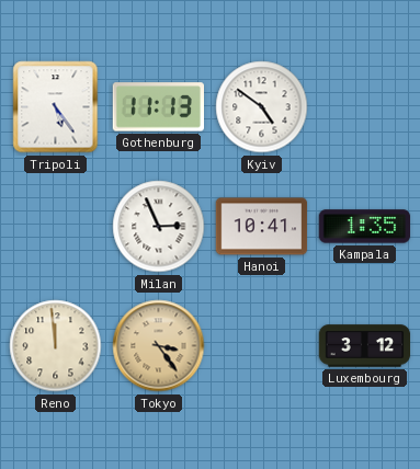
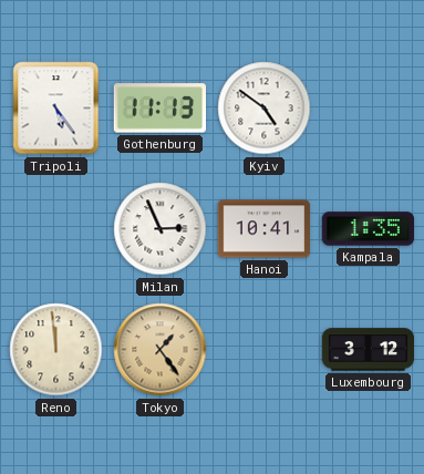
Tokyo: 3:24 -> 1:24
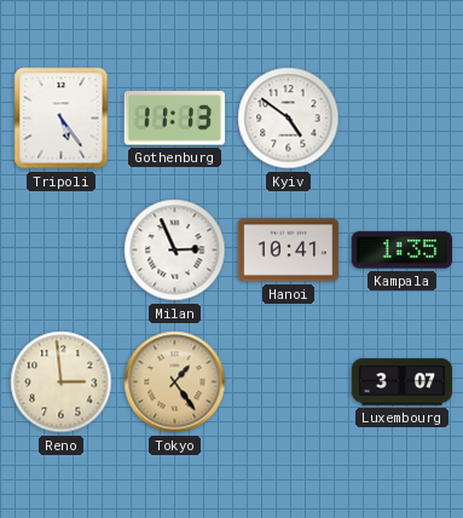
Reno: 11:59 -> 2:59
Luxembourg: 3:12 -> 3:07
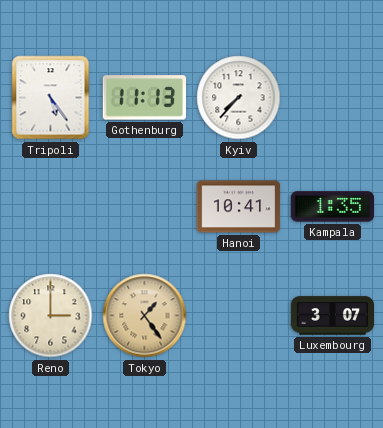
Kyiv: 4:51 -> 7:37
Milan: 2:56 -> none
Reno: 2:59 -> 3:00
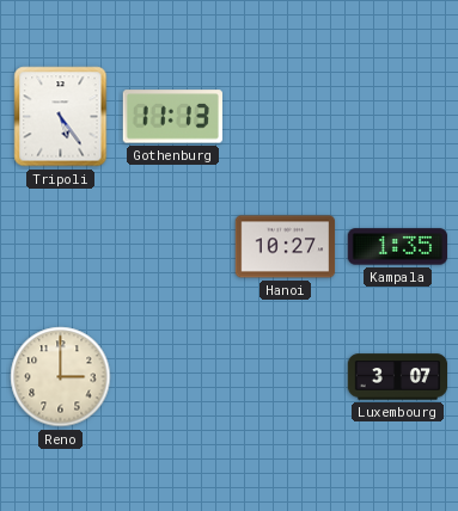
Kyiv: 7:37 -> none
Hanoi: 10:41 -> 10:27
Tokyo: 1:24 -> none
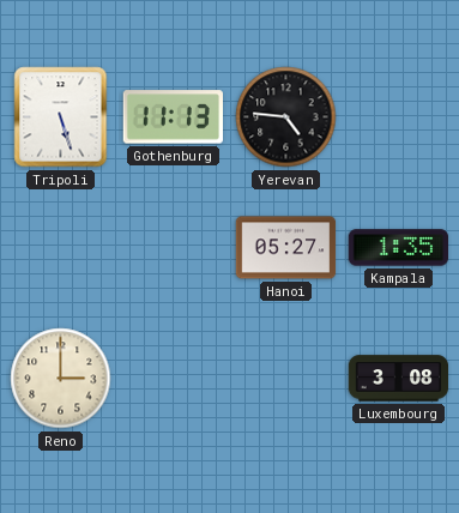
Tripoli: 5:24 -> 5:27
Yerevan: none -> 4:46
Hanoi: 10:27 -> 05:27
Luxembourg: 3:07 -> 3:08
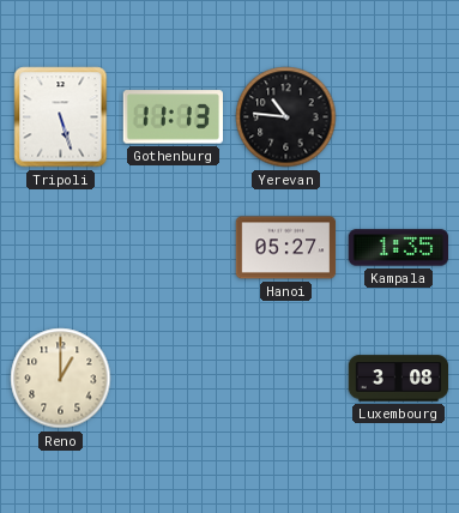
Yerevan: 4:46 -> 10:46
Reno: 3:00 -> 1:00
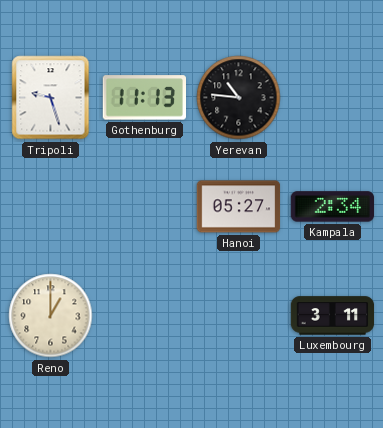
Tripoli: 5:27 -> 9:27
Kampala: 1:35 -> 2:34
Luxembourg: 3:08 -> 3:11
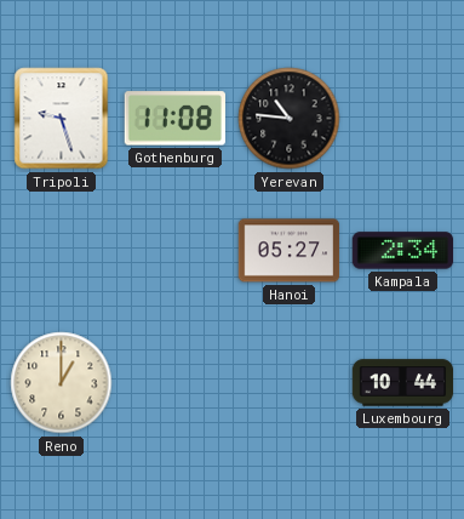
Gothenburg: 11:13 -> 11:08
Luxembourg: 3:11 -> 10:44
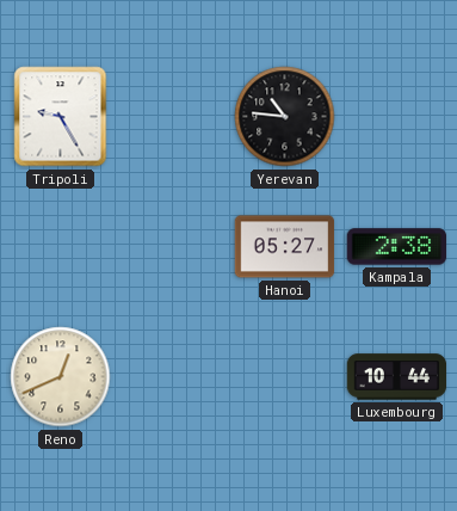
Tripoli: 9:27 -> 9:25
Gothenburg: 11:08 -> none
Kampala: 2:34 -> 2:38
Reno: 1:00 -> 12:41
